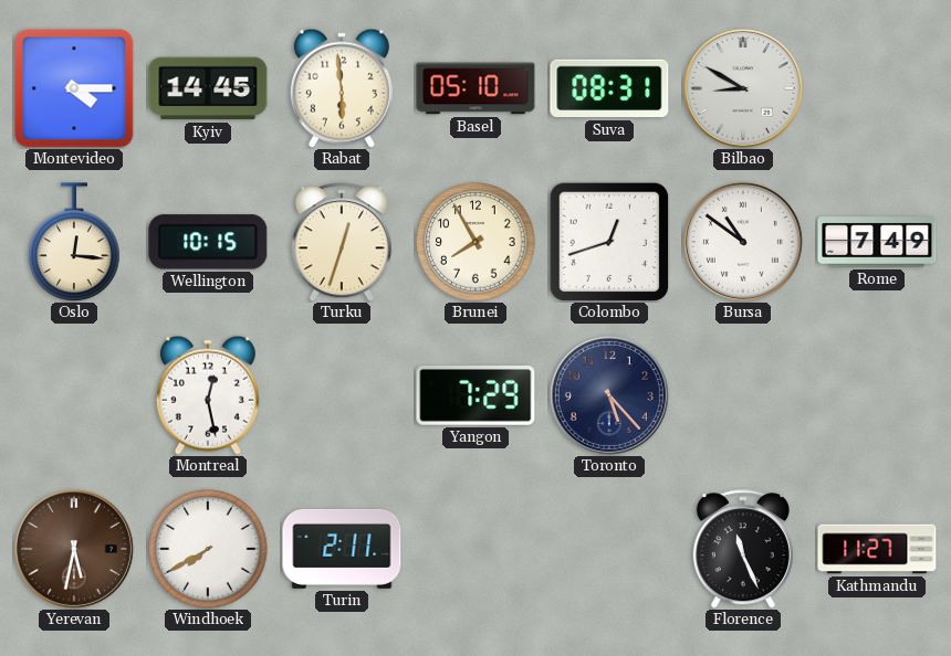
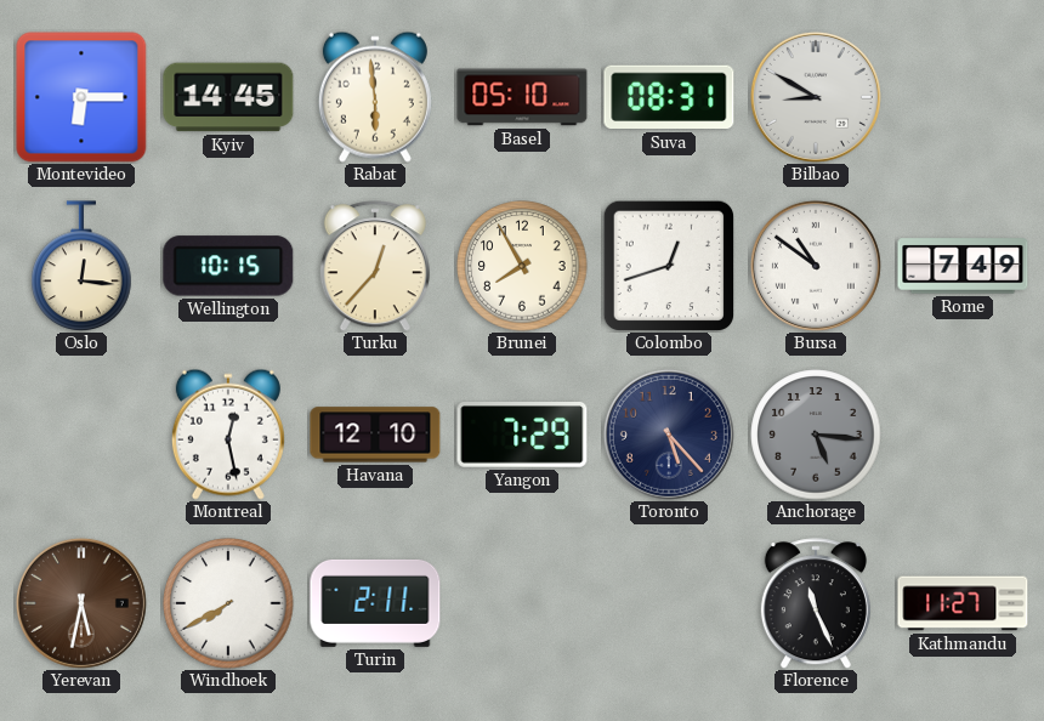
Montevideo: 4:15 -> 6:15
Turku: 12:33 -> 12:37
Havana: none -> 12:10
Anchorage: none -> 5:16
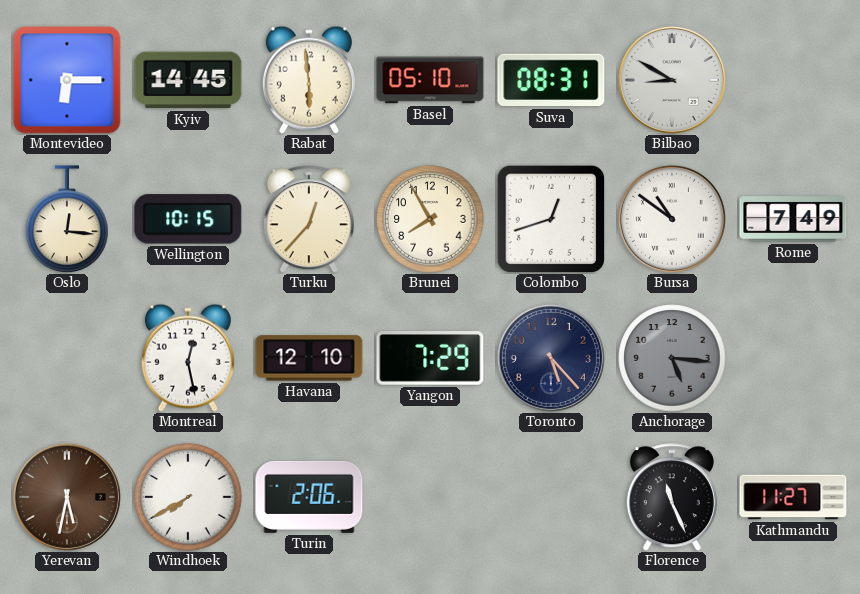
Turin: 2:11 -> 2:06
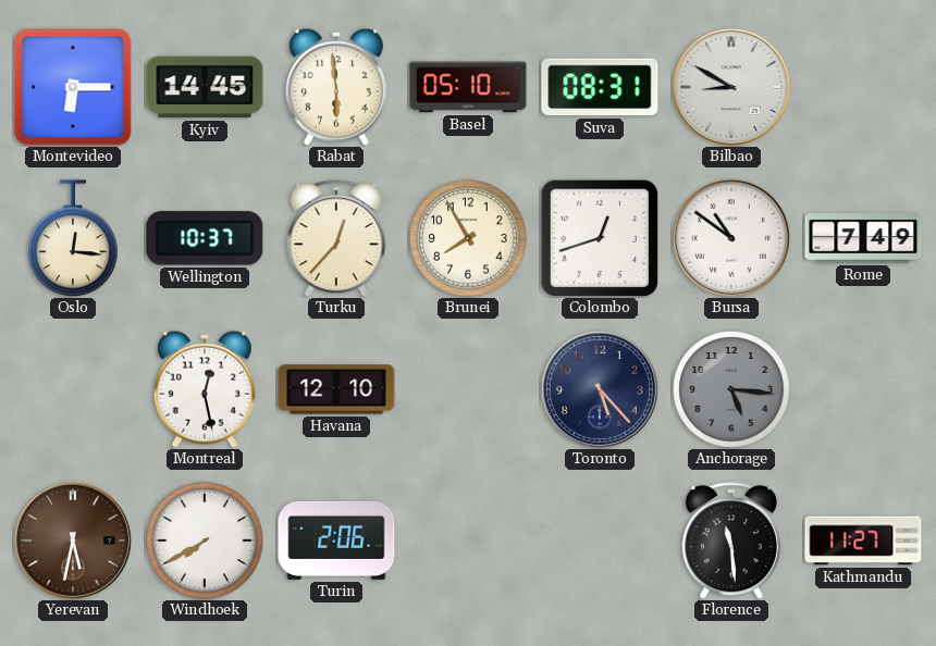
Wellington: 10:15 -> 10:37
Yangon: 7:29 -> none
Florence: 11:26 -> 11:29
